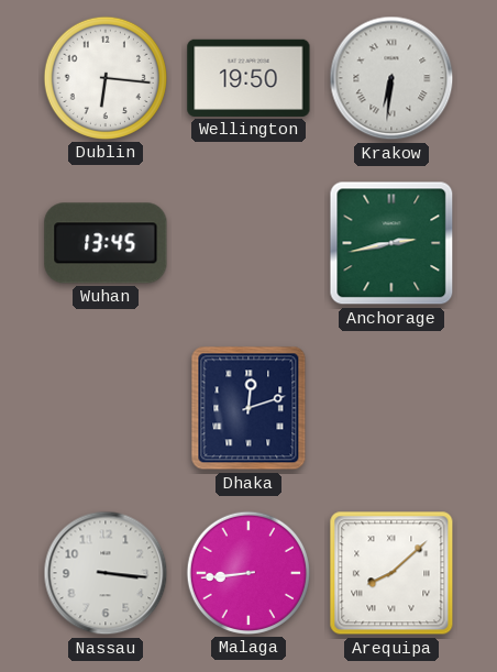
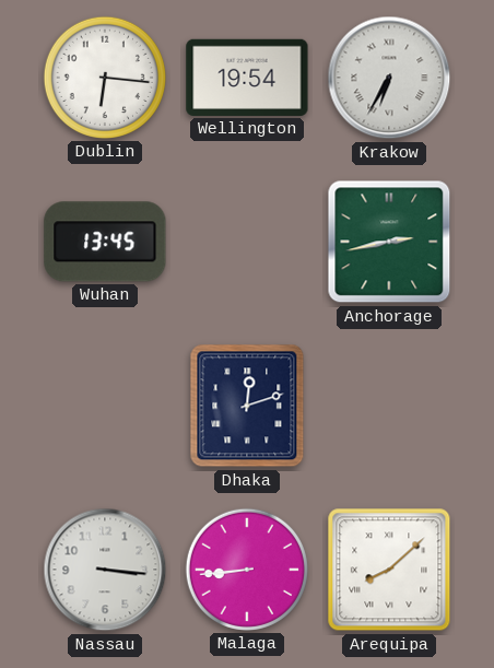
Wellington: 19:50 -> 19:54
Krakow: 6:31 -> 6:35
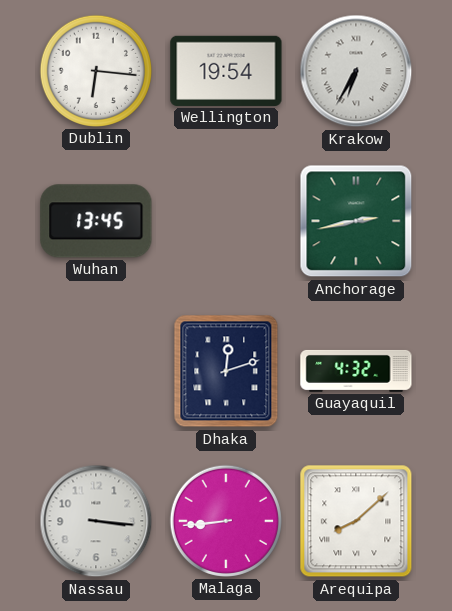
Guayaquil: none -> 4:32
